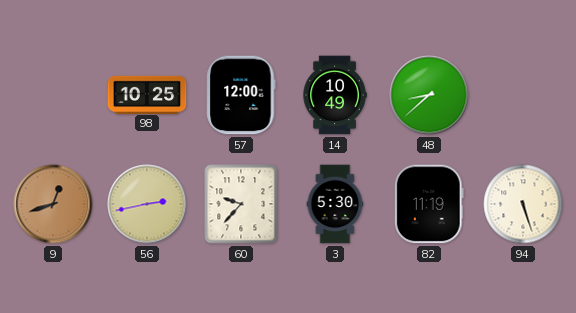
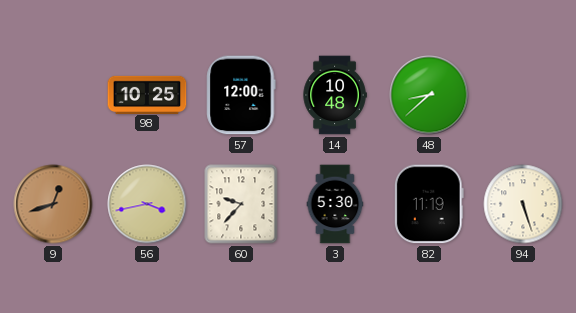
14: 10:49 -> 10:48
56: 2:43 -> 3:43
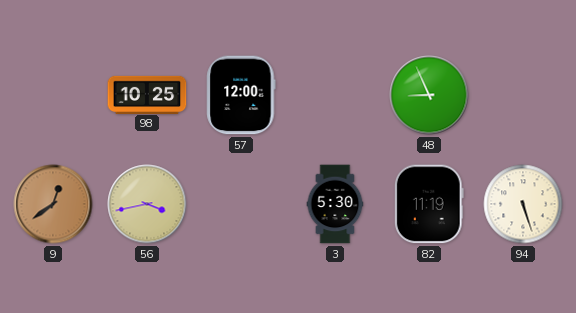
14: 10:48 -> none
48: 8:38 -> 8:56
9: 12:42 -> 12:39
60: 9:37 -> none
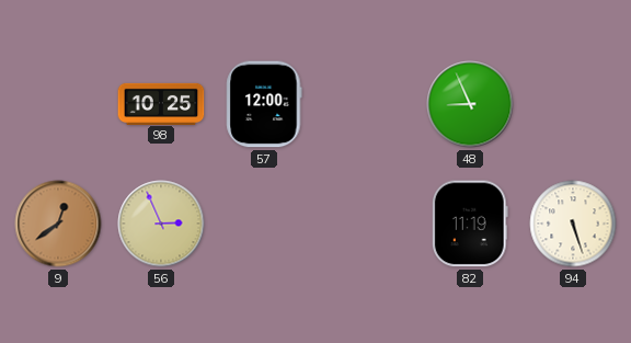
56: 3:43 -> 2:56
3: 5:30 -> none
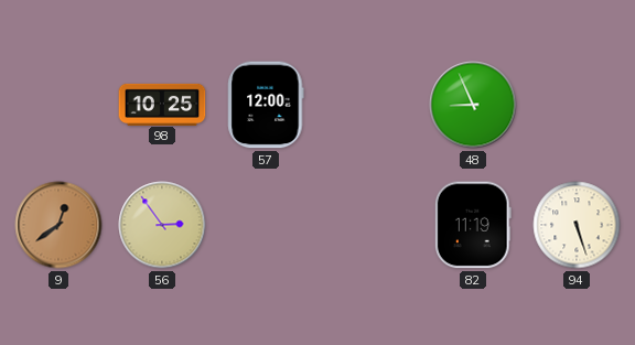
56: 2:56 -> 2:54
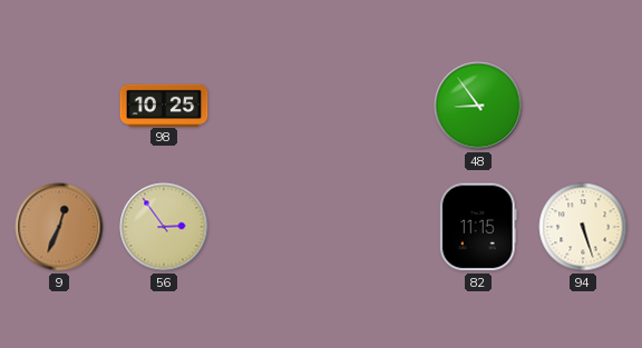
57: 12:00 -> none
48: 8:56 -> 8:54
9: 12:39 -> 12:34
82: 11:19 -> 11:15
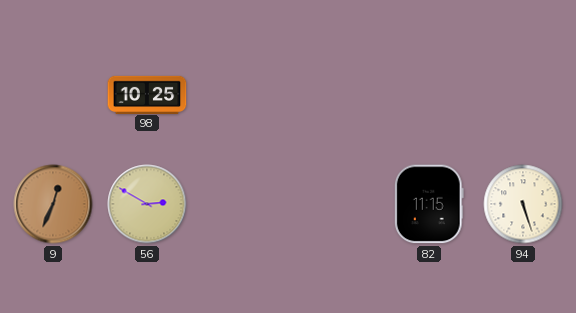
48: 8:54 -> none
56: 2:54 -> 2:50
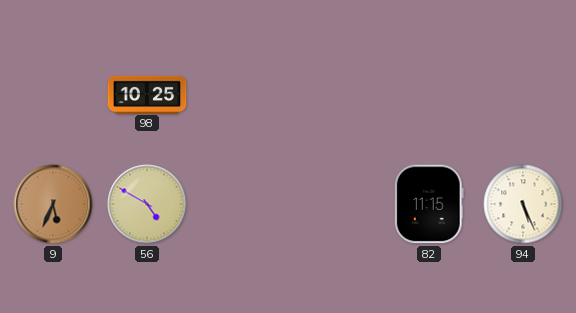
9: 12:34 -> 5:34
56: 2:50 -> 4:50
94: 5:27 -> 5:26
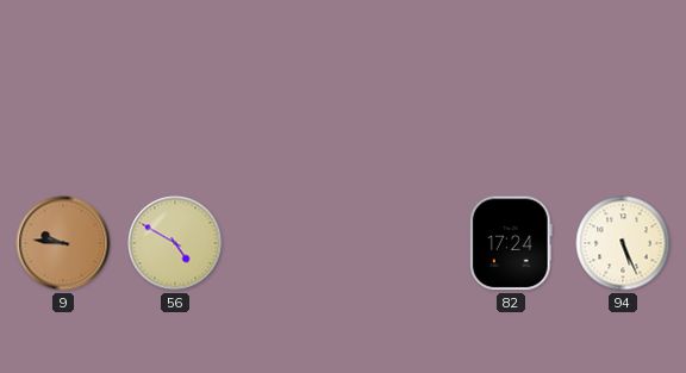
98: 10:25 -> none
9: 5:34 -> 9:46
82: 11:15 -> 17:24
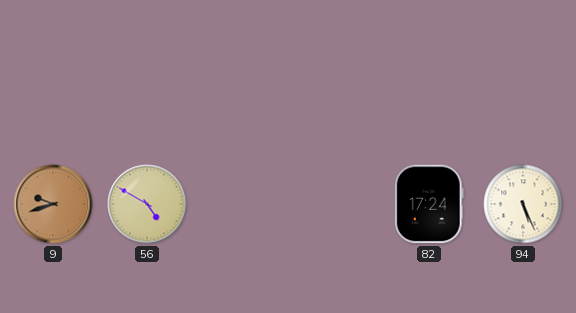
9: 9:46 -> 9:42
